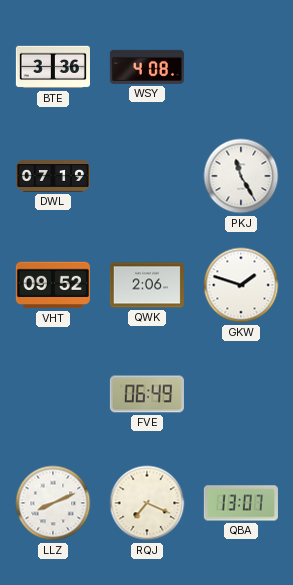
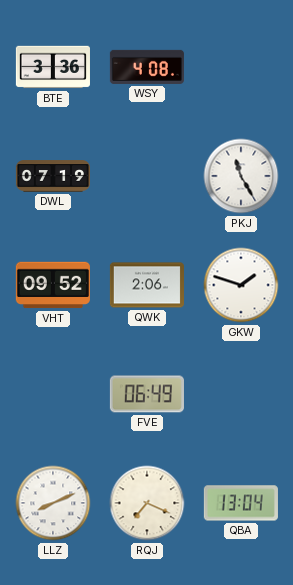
QBA: 13:07 -> 13:04
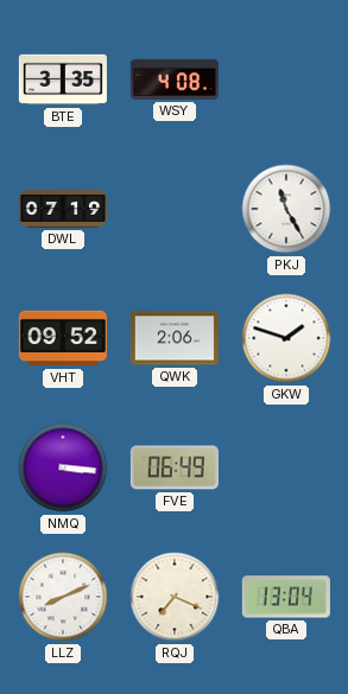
BTE: 3:36 -> 3:35
NMQ: none -> 3:16
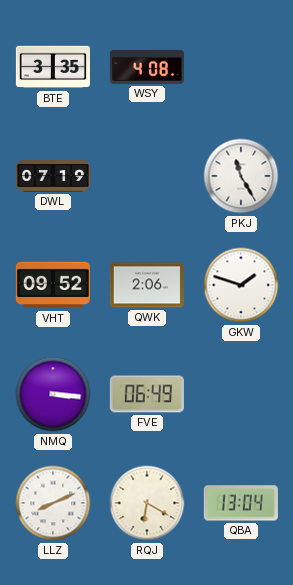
RQJ: 7:19 -> 6:20
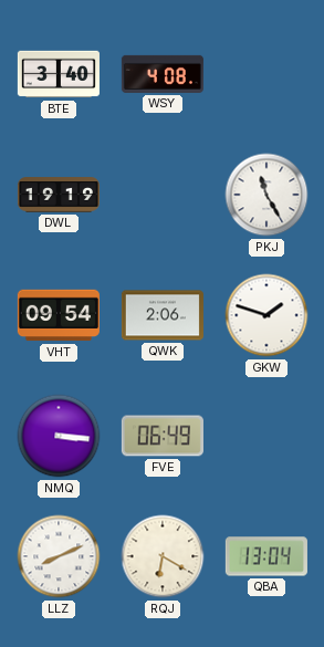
BTE: 3:35 -> 3:40
DWL: 07:19 -> 19:19
VHT: 09:52 -> 09:54
